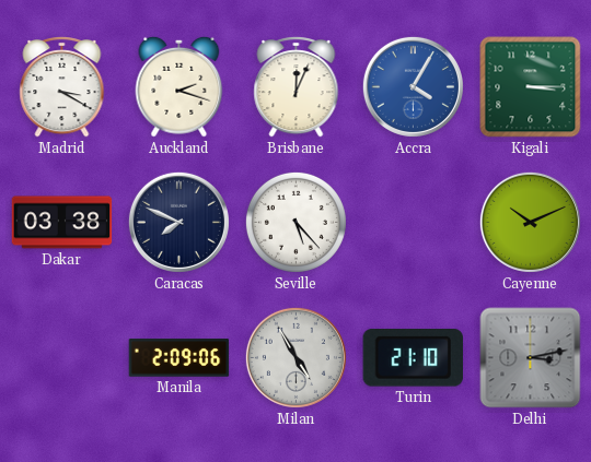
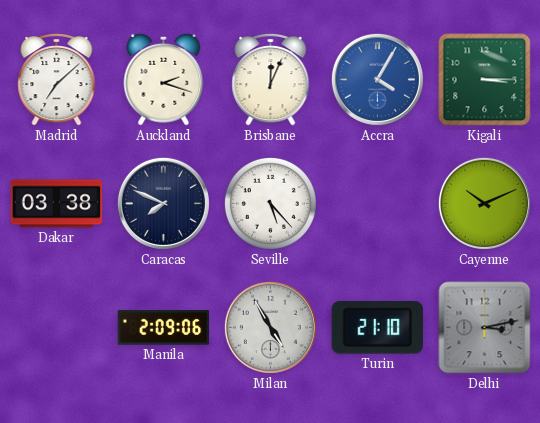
Madrid: 3:20 -> 7:08
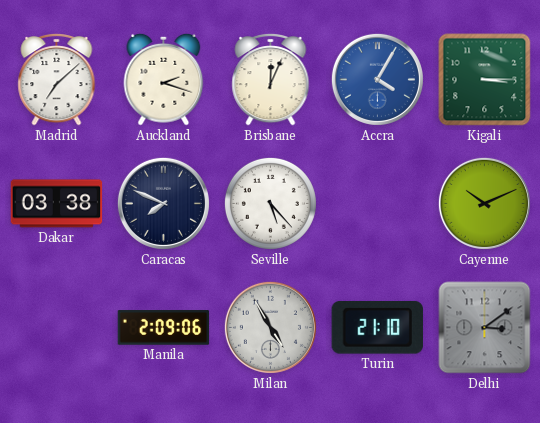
Delhi: 3:13 -> 3:09
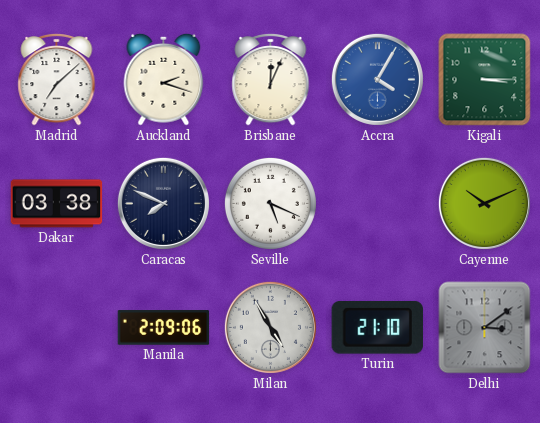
Seville: 5:23 -> 5:19
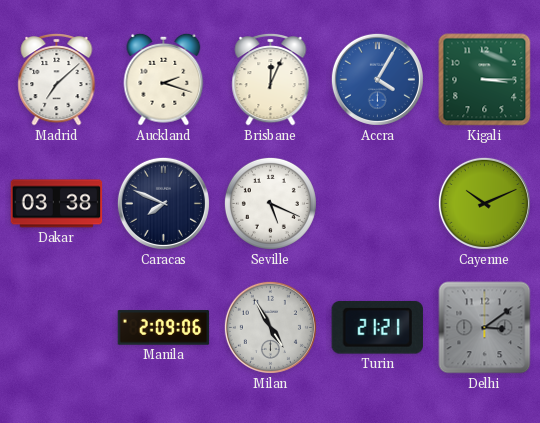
Turin: 21:10 -> 21:21
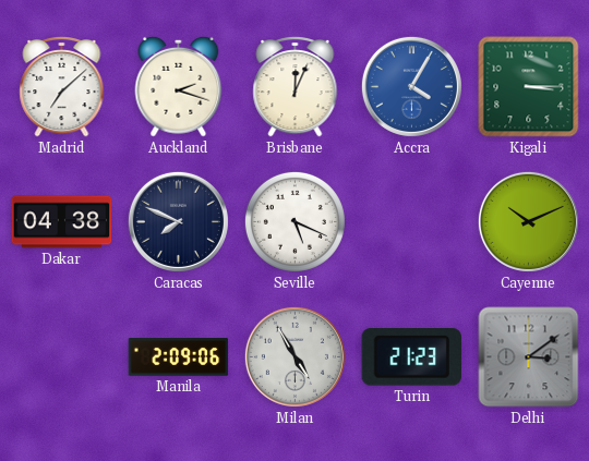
Dakar: 03:38 -> 04:38
Turin: 21:21 -> 21:23
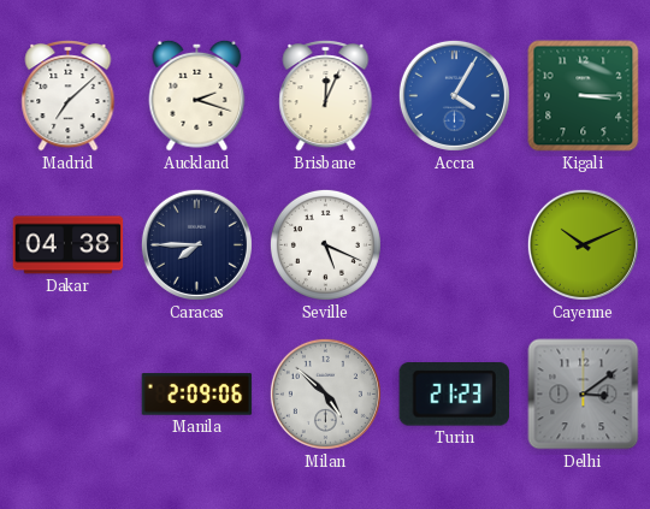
Caracas: 7:49 -> 7:45
Milan: 4:55 -> 4:52
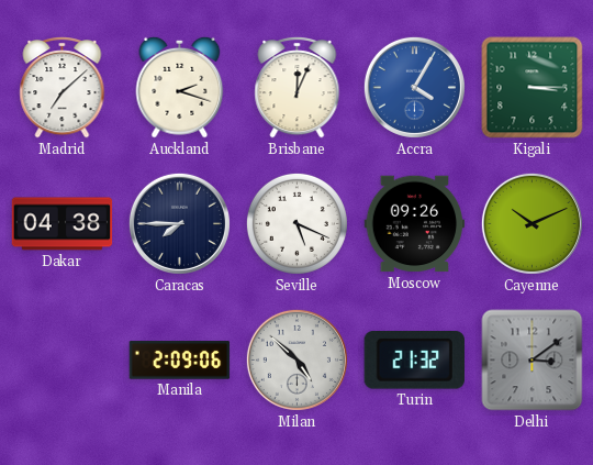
Moscow: none -> 09:26
Turin: 21:23 -> 21:32
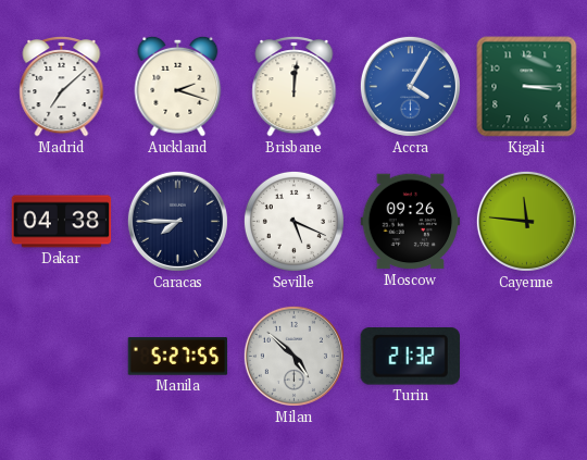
Brisbane: 12:04 -> 12:01
Cayenne: 10:11 -> 11:46
Manila: 2:09 -> 5:27
Delhi: 3:09 -> none
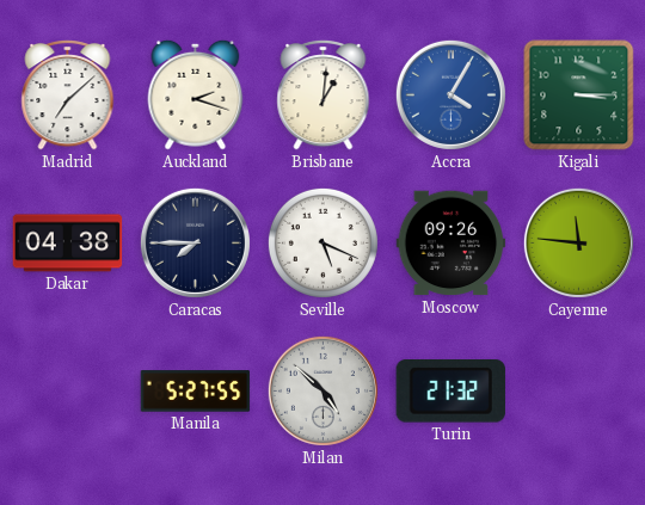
Brisbane: 12:01 -> 1:01
